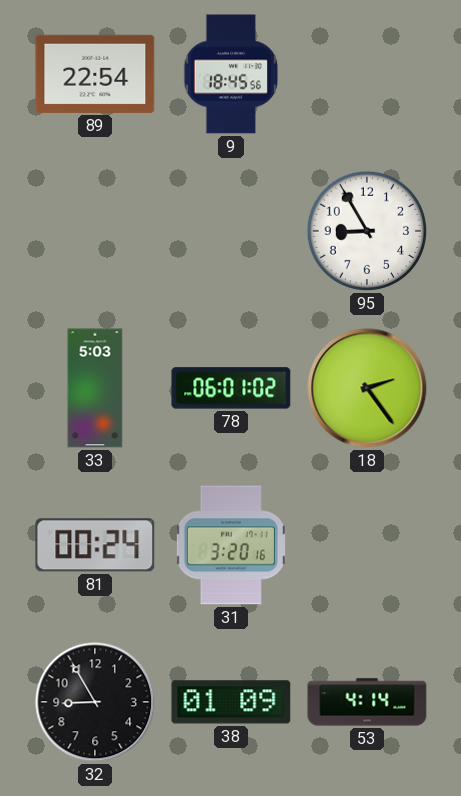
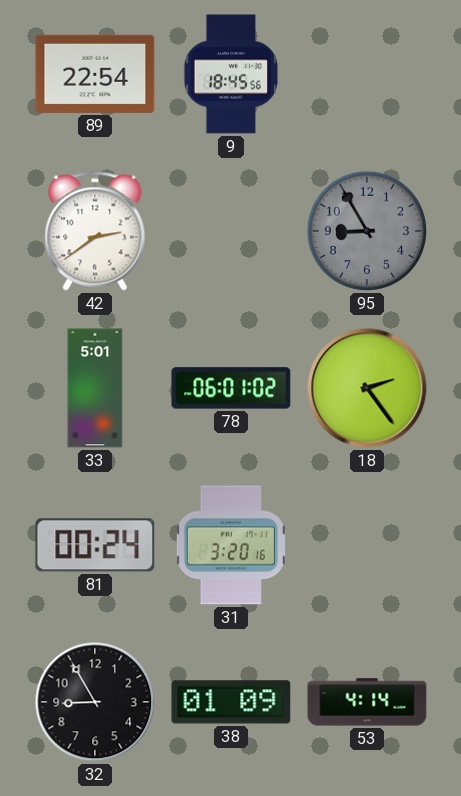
42: none -> 2:39
95 dial: white -> grey
33: 5:03 -> 5:01
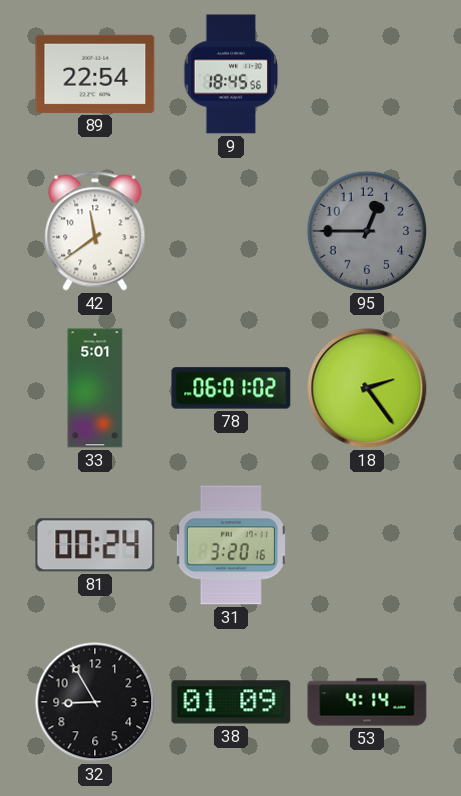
42: 2:39 -> 11:39
95: 8:55 -> 12:45
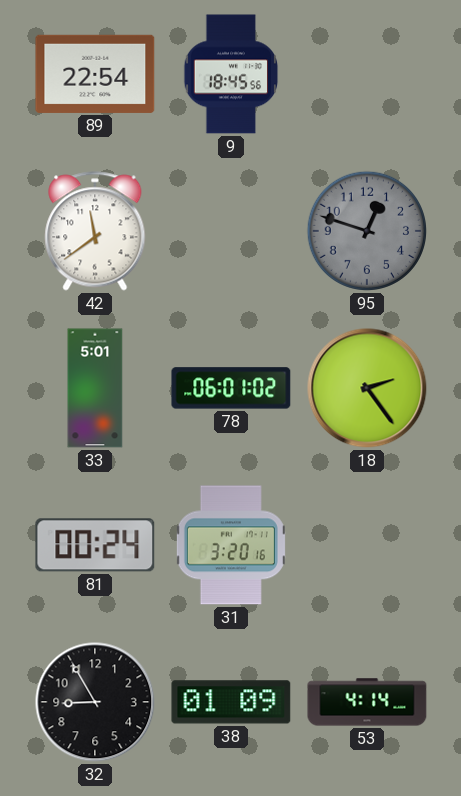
95: 12:45 -> 12:48
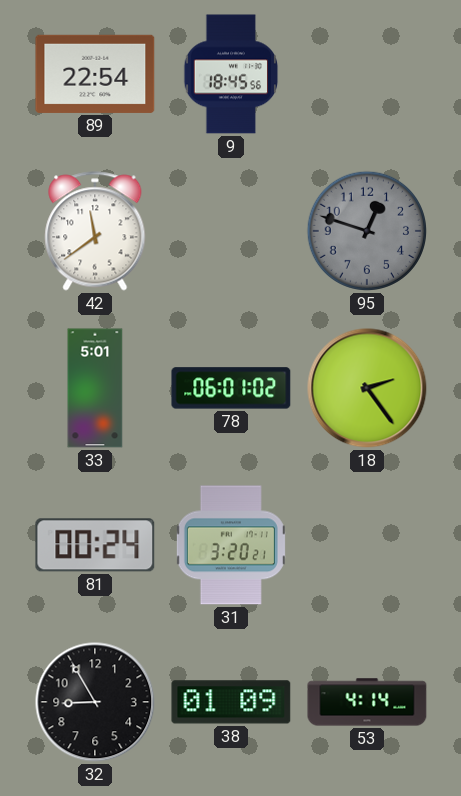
31: 3:20:16 -> 3:20:21
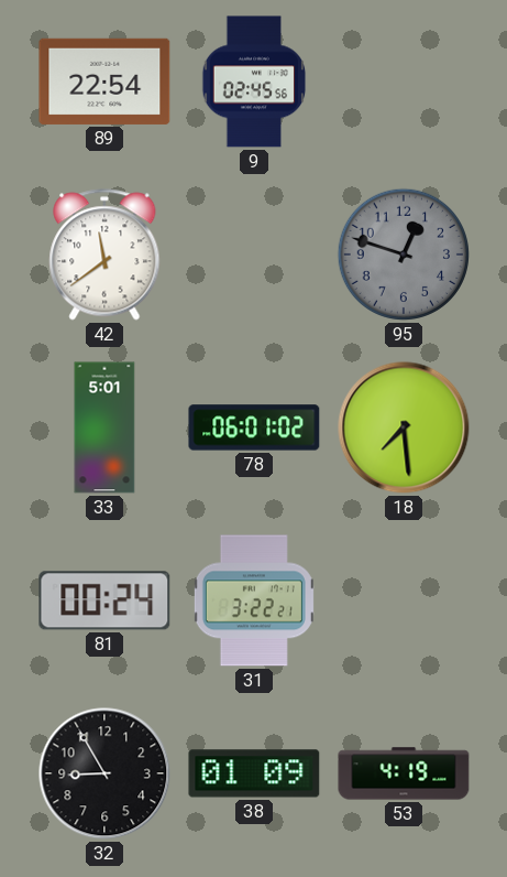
9: 18:45 -> 02:45
18: 2:24 -> 7:29
31: 3:20 -> 3:22
53: 4:14 -> 4:19
